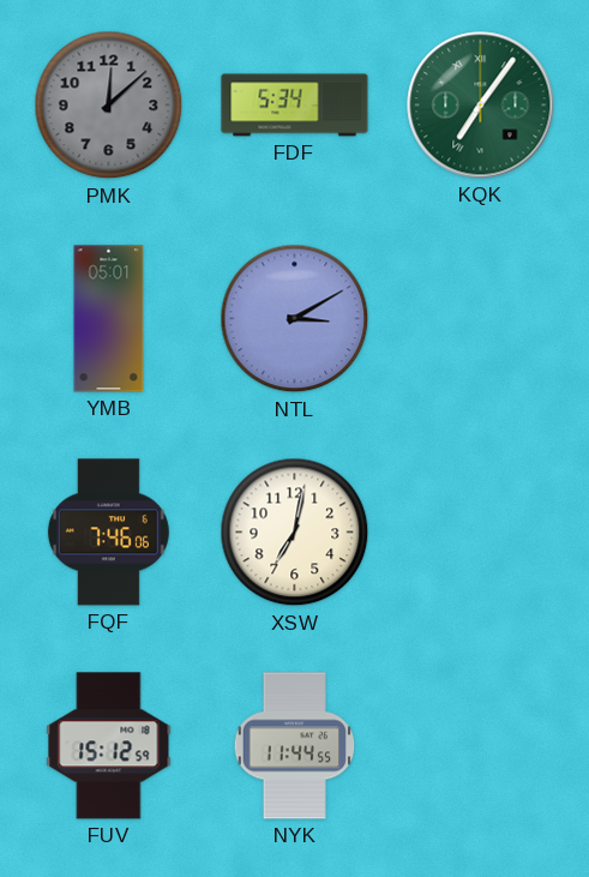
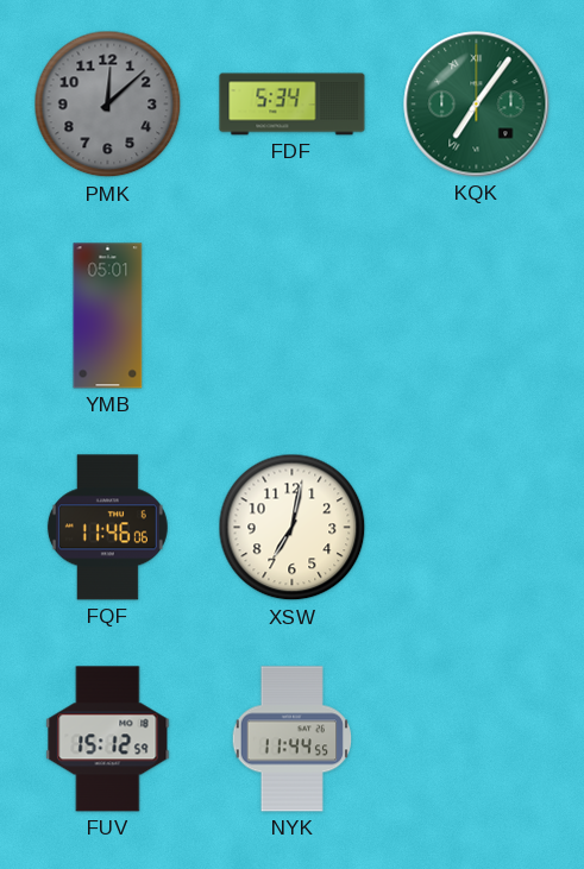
NTL: 3:10 -> none
FQF: 7:46 -> 11:46
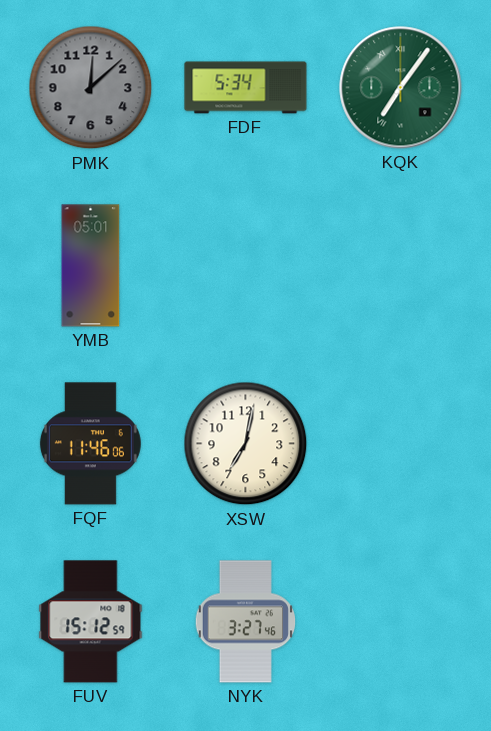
NYK: 11:44 -> 3:27
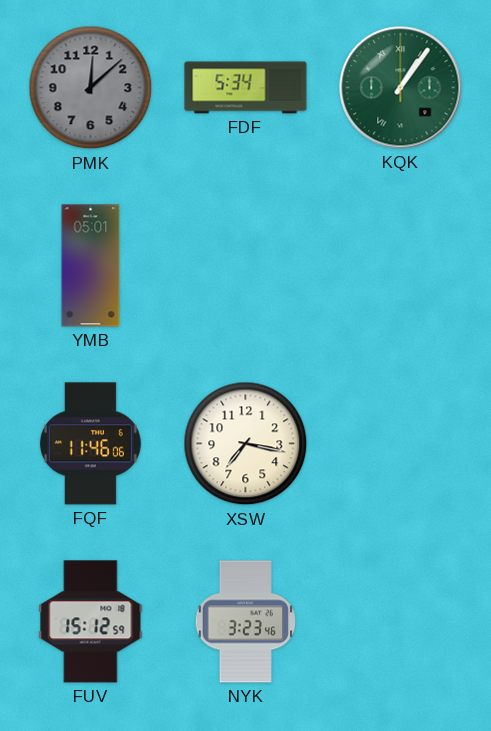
KQK: 7:06 -> 1:06
XSW: 7:02 -> 7:17
NYK: 3:27 -> 3:23
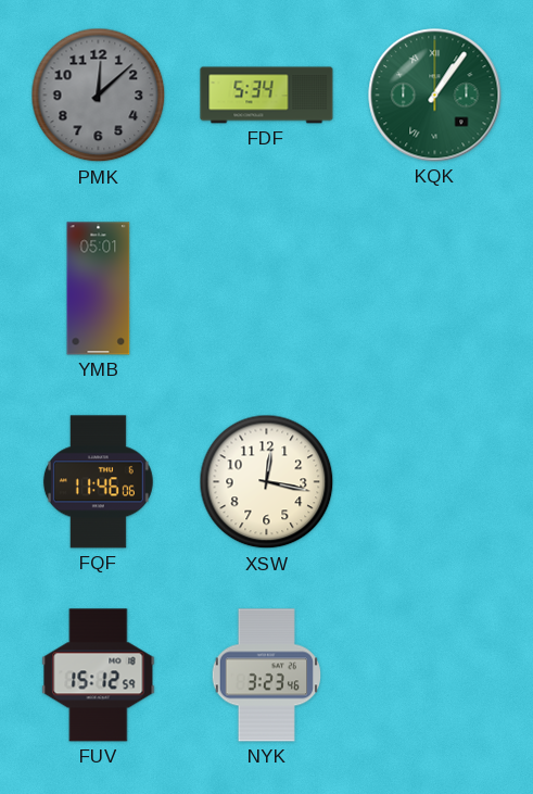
XSW: 7:17 -> 12:17
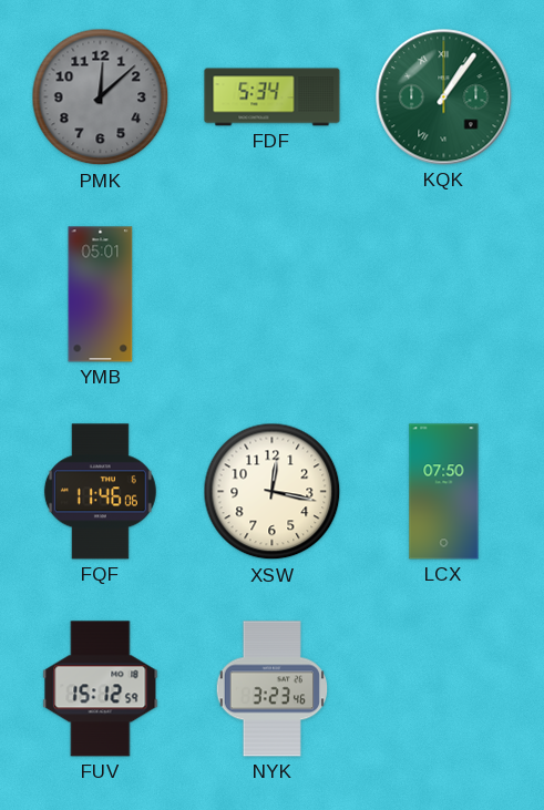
LCX: none -> 07:50
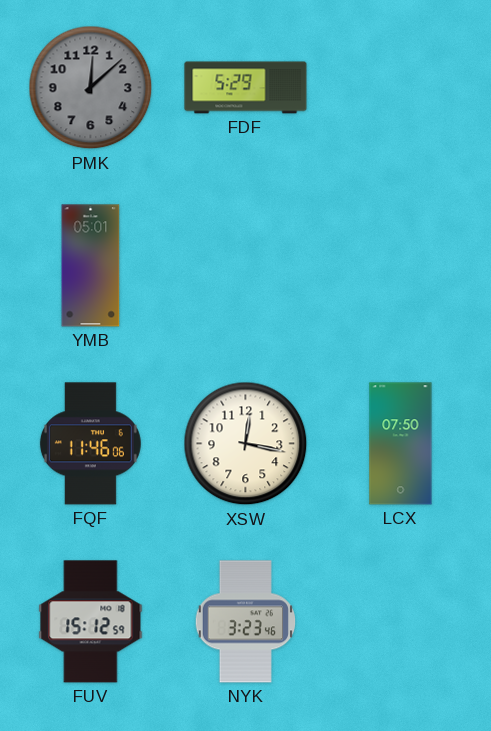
FDF: 5:34 -> 5:29
KQK: 1:06 -> none
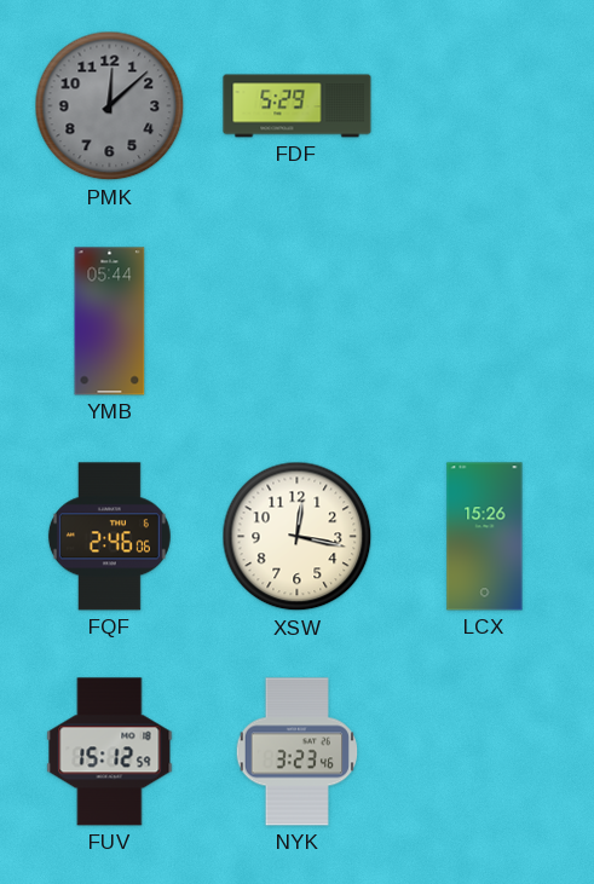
YMB: 05:01 -> 05:44
FQF: 11:46 -> 2:46
LCX: 07:50 -> 15:26
